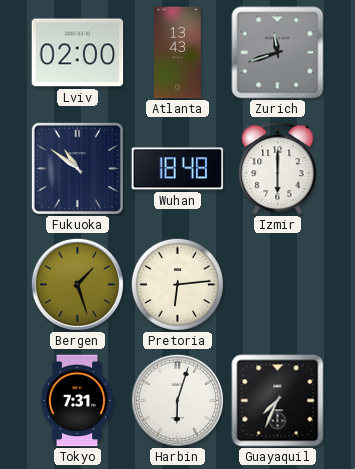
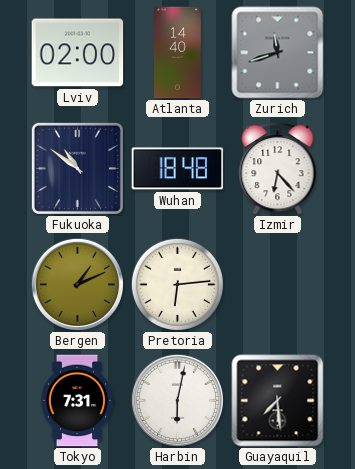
Atlanta: 13:43 -> 14:40
Izmir: 6:00 -> 6:23
Bergen: 1:27 -> 1:11
Harbin: 6:03 -> 6:02
Guayaquil: 7:34 -> 7:29
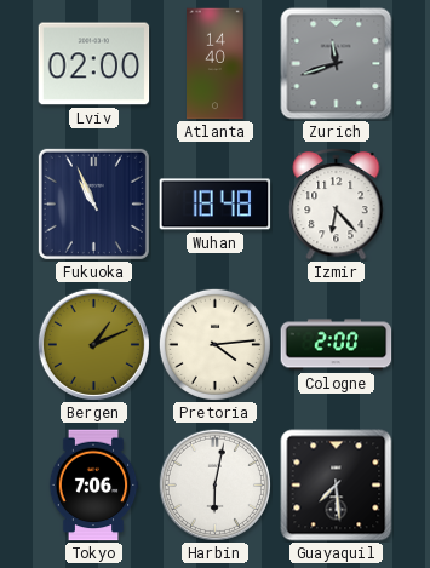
Fukuoka: 10:51 -> 10:56
Pretoria: 6:14 -> 4:14
Cologne: none -> 2:00
Tokyo: 7:31 -> 7:06
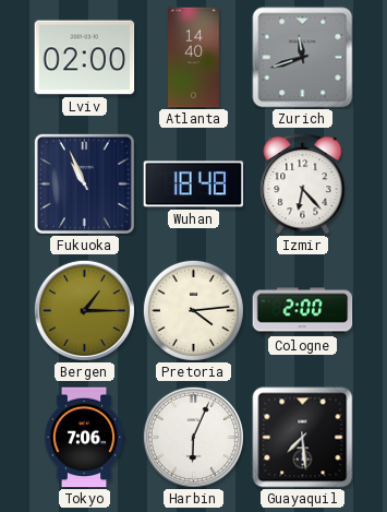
Bergen: 1:11 -> 1:15
Harbin: 6:02 -> 6:04
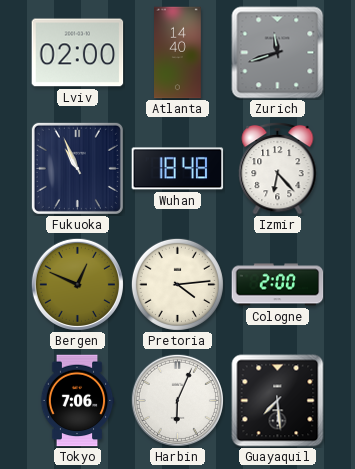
Bergen: 1:15 -> 12:49
